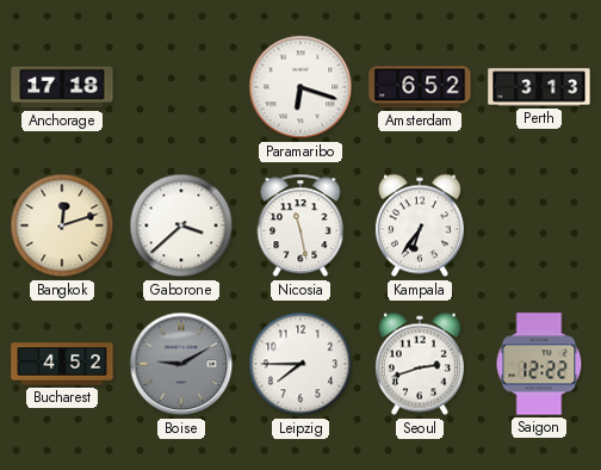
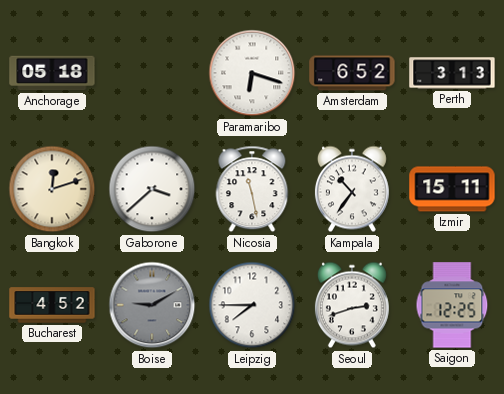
Anchorage: 17:18 -> 05:18
Kampala: 6:36 -> 10:36
Izmir: none -> 15:11
Saigon: 12:22 -> 12:25
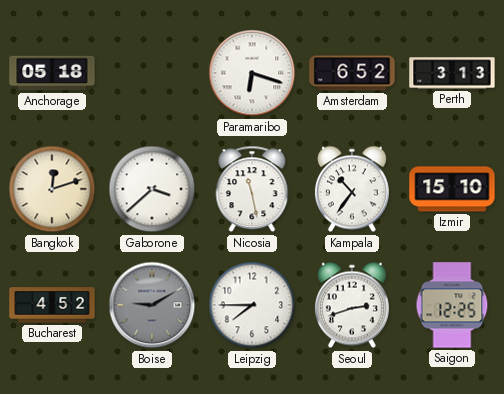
Izmir: 15:11 -> 15:10
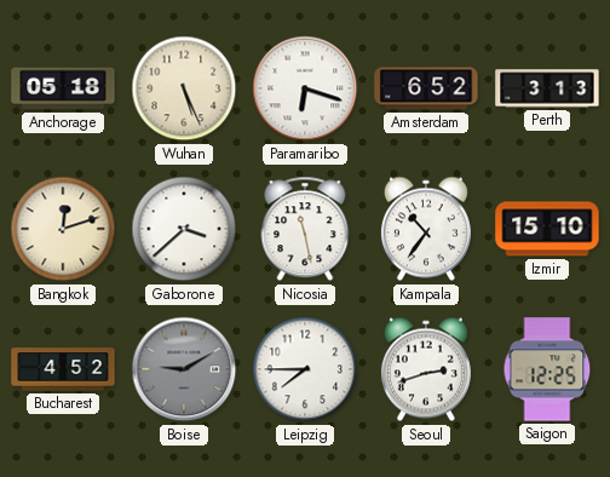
Wuhan: none -> 5:26
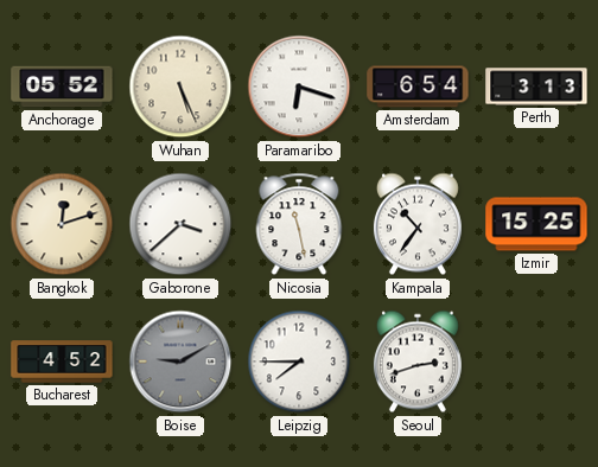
Anchorage: 05:18 -> 05:52
Amsterdam: 6:52 -> 6:54
Izmir: 15:10 -> 15:25
Saigon: 12:25 -> none
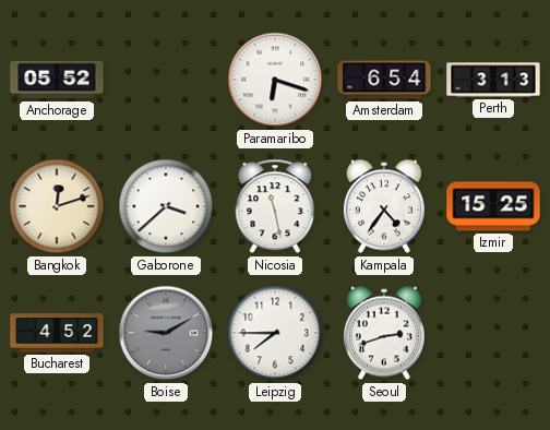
Wuhan: 5:26 -> none
Kampala: 10:36 -> 4:36
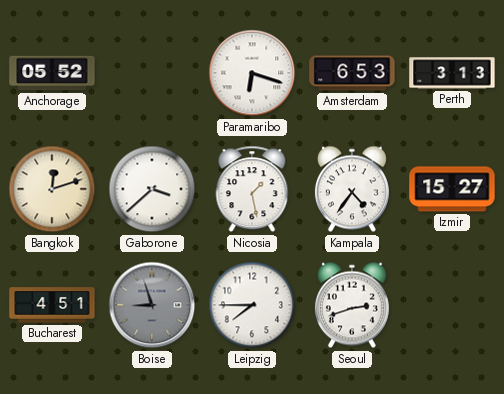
Amsterdam: 6:54 -> 6:53
Nicosia: 11:28 -> 1:28
Izmir: 15:25 -> 15:27
Bucharest: 4:52 -> 4:51
Boise: 9:10 -> 8:57
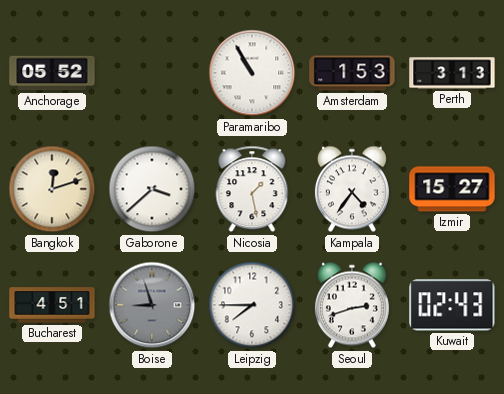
Paramaribo: 6:18 -> 10:55
Amsterdam: 6:53 -> 1:53
Kuwait: none -> 02:43
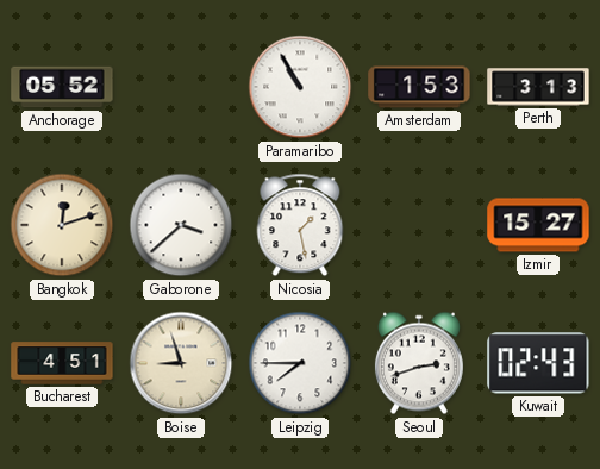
Kampala: 4:36 -> none
Boise dial: grey -> cream
